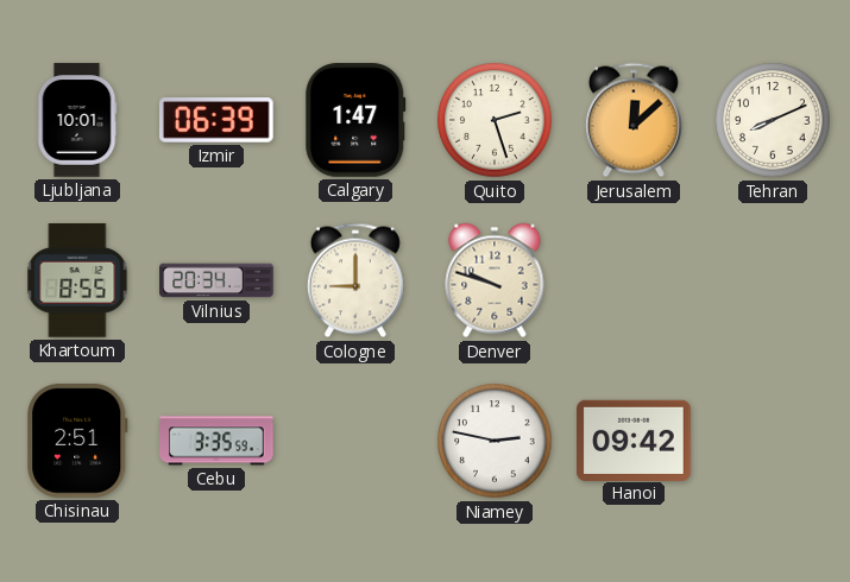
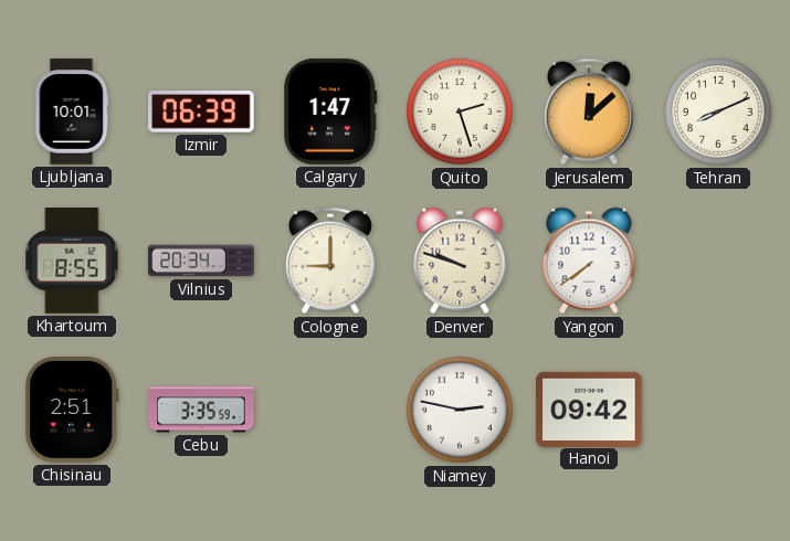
Yangon: none -> 7:39
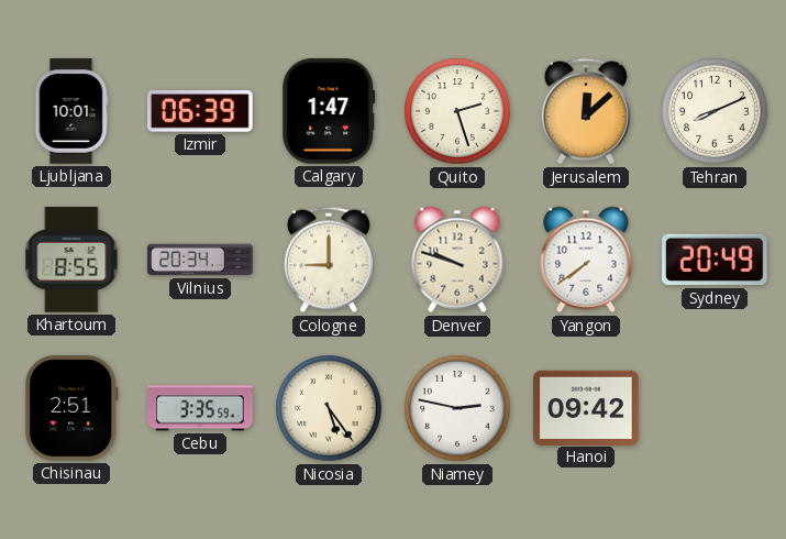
Sydney: none -> 20:49
Nicosia: none -> 5:24
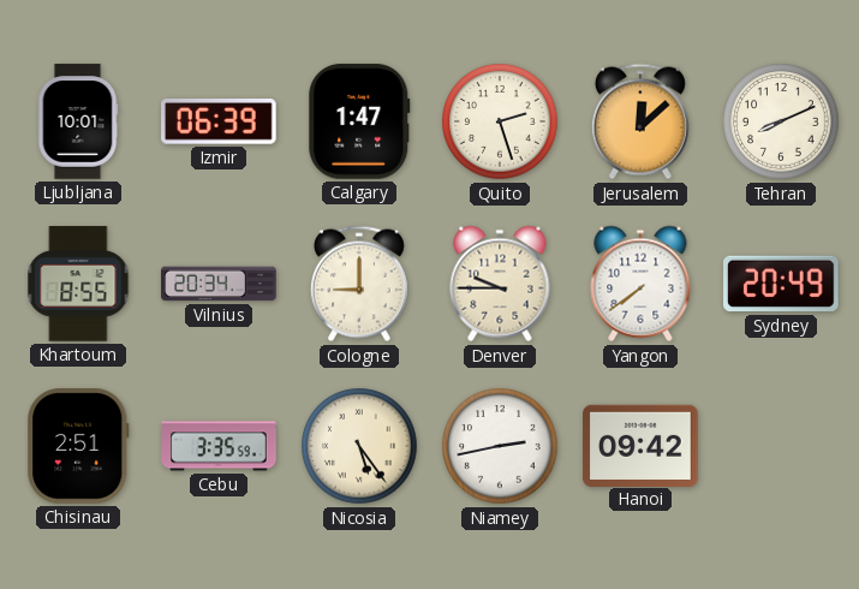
Denver: 9:48 -> 9:45
Niamey: 2:47 -> 2:43
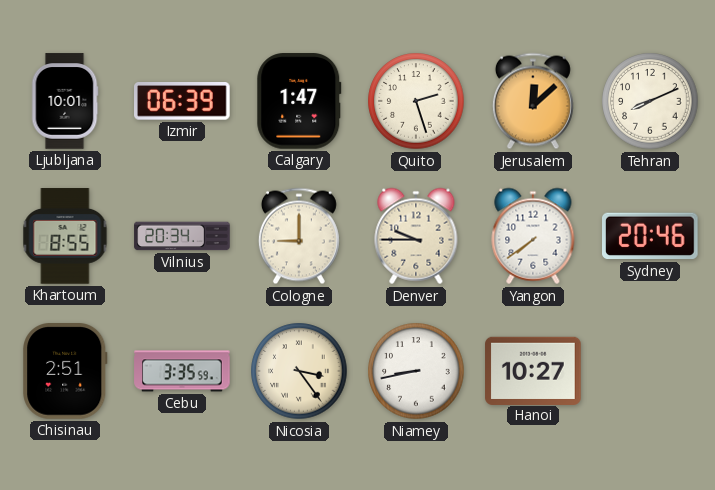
Sydney: 20:49 -> 20:46
Nicosia: 5:24 -> 3:24
Niamey: 2:43 -> 8:43
Hanoi: 09:42 -> 10:27
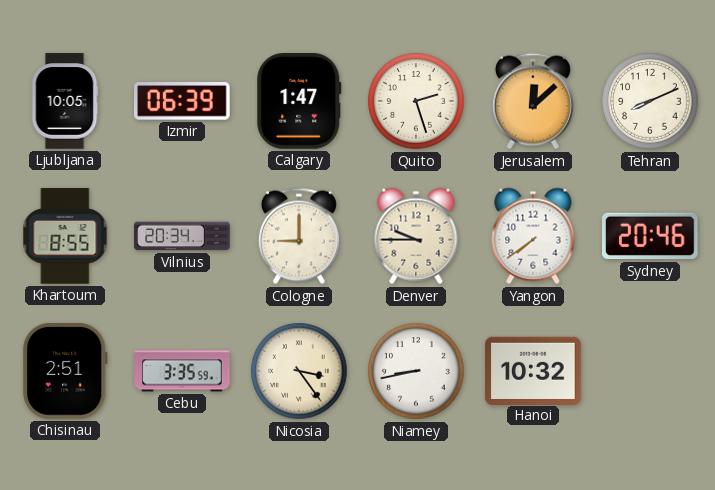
Ljubljana: 10:01 -> 10:05
Hanoi: 10:27 -> 10:32
